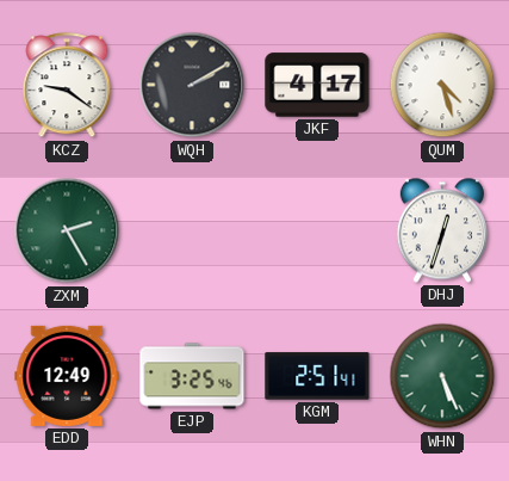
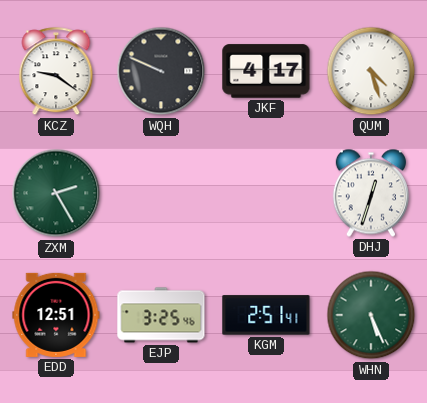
WQH: 2:10 -> 9:49
EDD: 12:49 -> 12:51
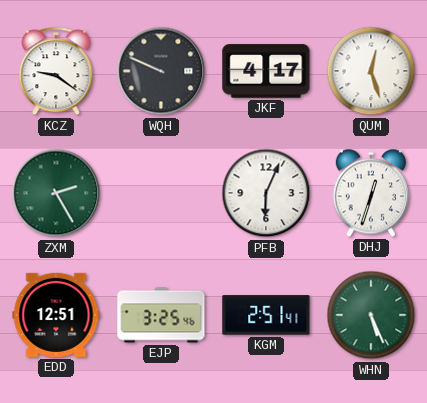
QUM: 4:27 -> 12:27
PFB: none -> 6:04
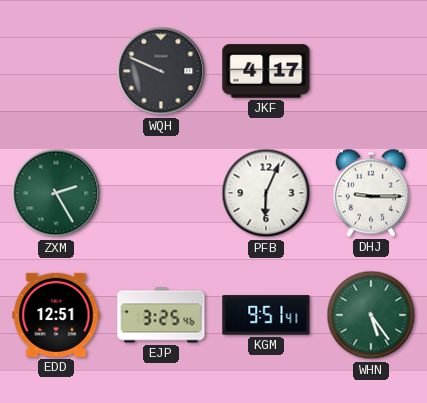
KCZ: 9:21 -> none
QUM: 12:27 -> none
DHJ: 12:33 -> 9:15
KGM: 2:51 -> 9:51
WHN: 5:26 -> 5:24
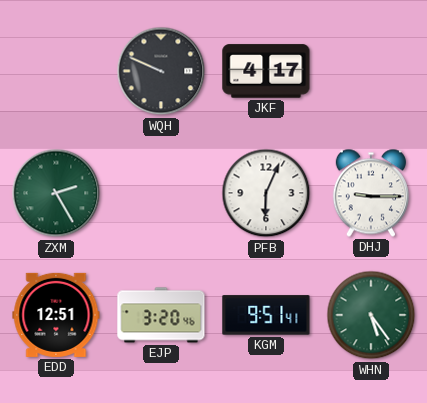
EJP: 3:25 -> 3:20
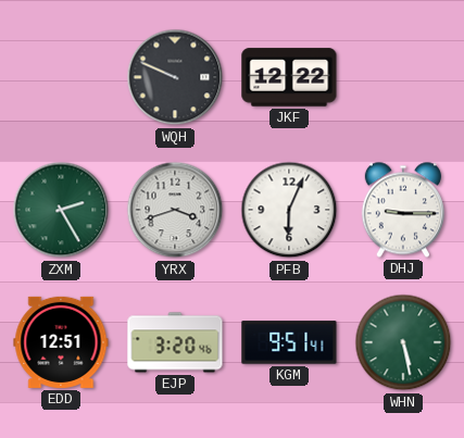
JKF: 4:17 -> 12:22
YRX: none -> 3:42
WHN: 5:24 -> 5:28
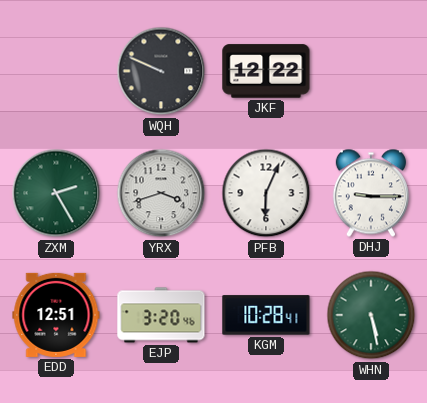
KGM: 9:51 -> 10:28
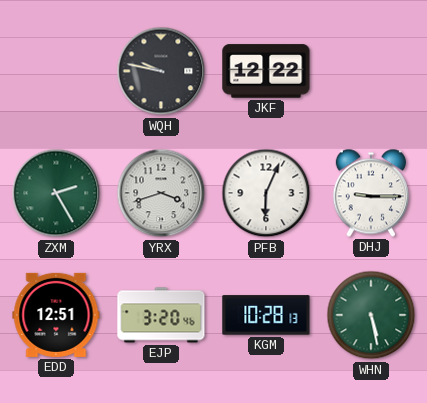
WQH: 9:49 -> 9:47
KGM: 10:28:41 -> 10:28:13
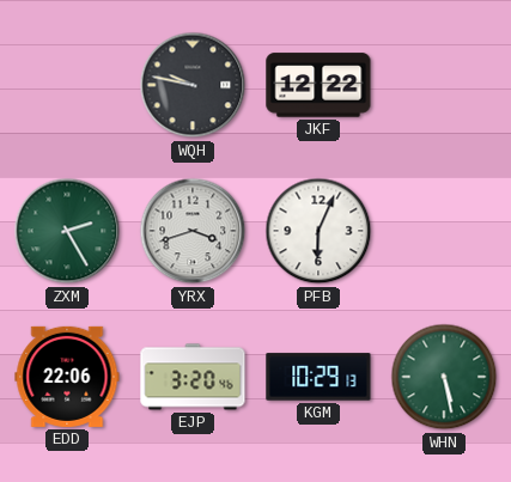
DHJ: 9:15 -> none
EDD: 12:51 -> 22:06
KGM: 10:28 -> 10:29
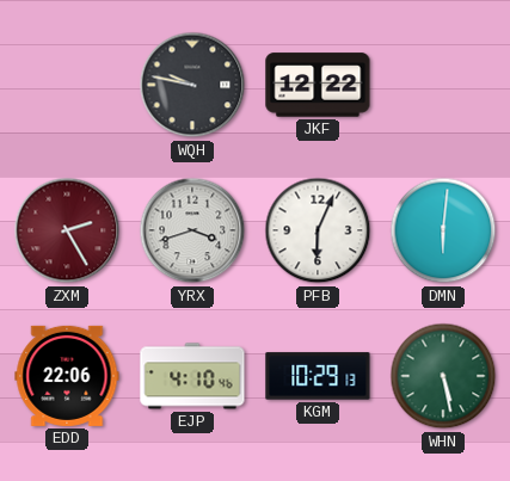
ZXM dial: green -> burgundy
DMN: none -> 6:01
EJP: 3:20 -> 4:10
